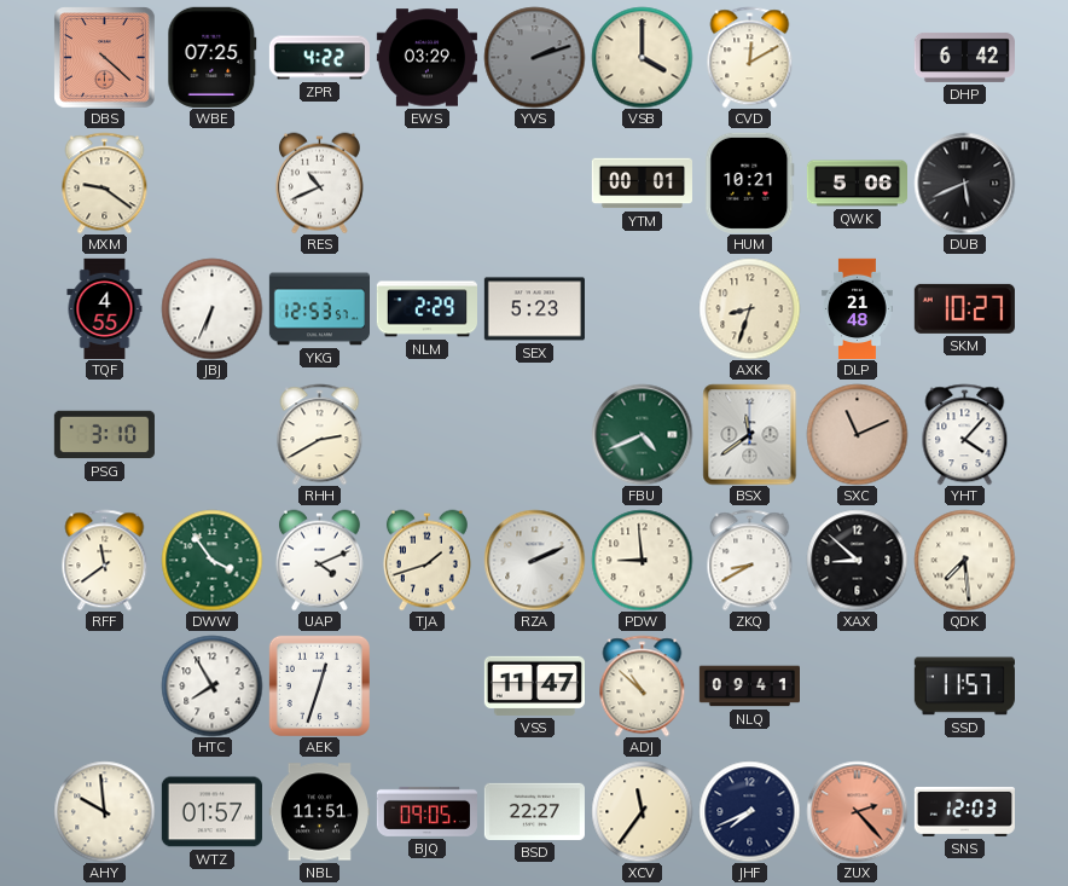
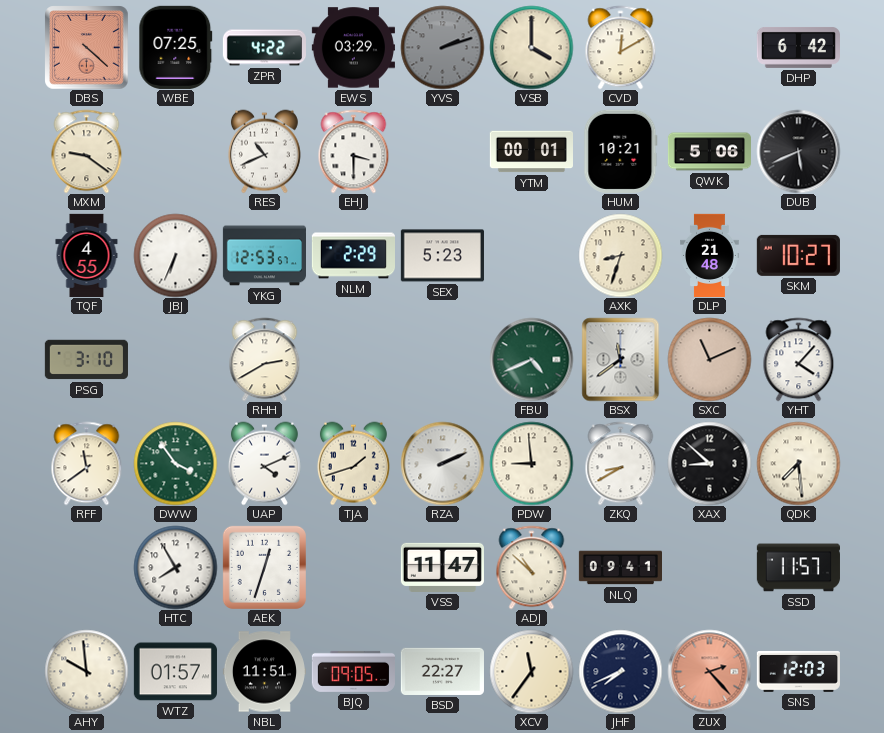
EHJ: none -> 3:30
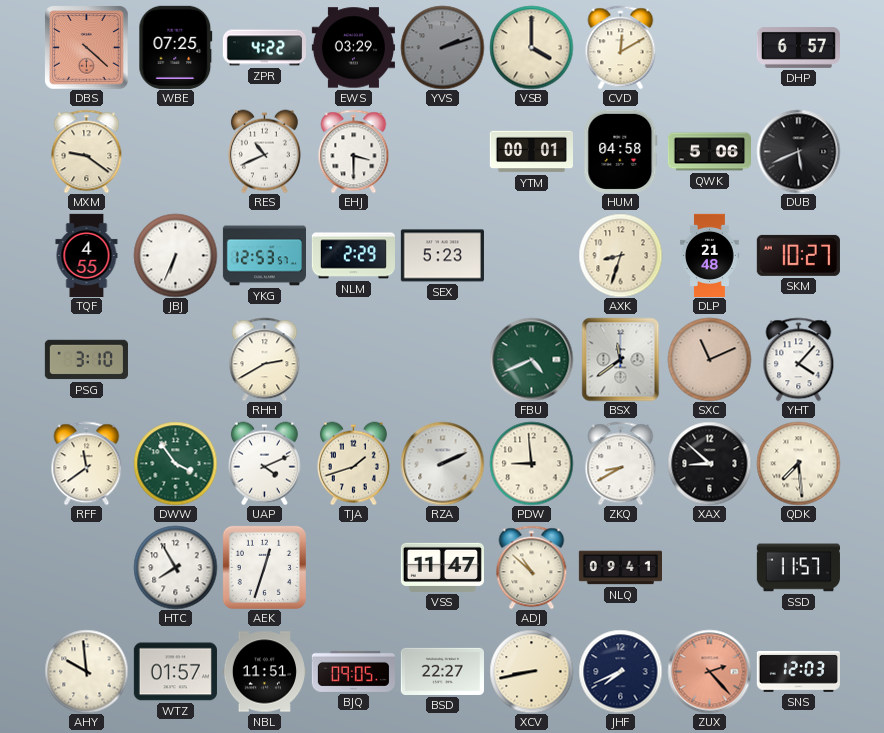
DHP: 6:42 -> 6:57
HUM: 10:21 -> 04:58
XCV: 11:36 -> 8:43
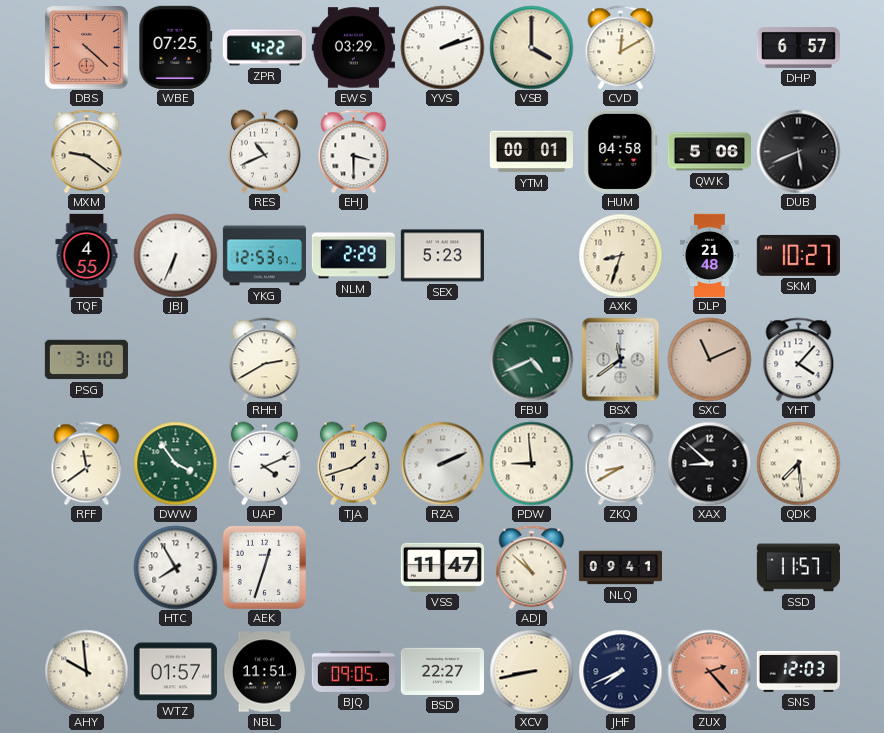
YVS dial: grey -> white
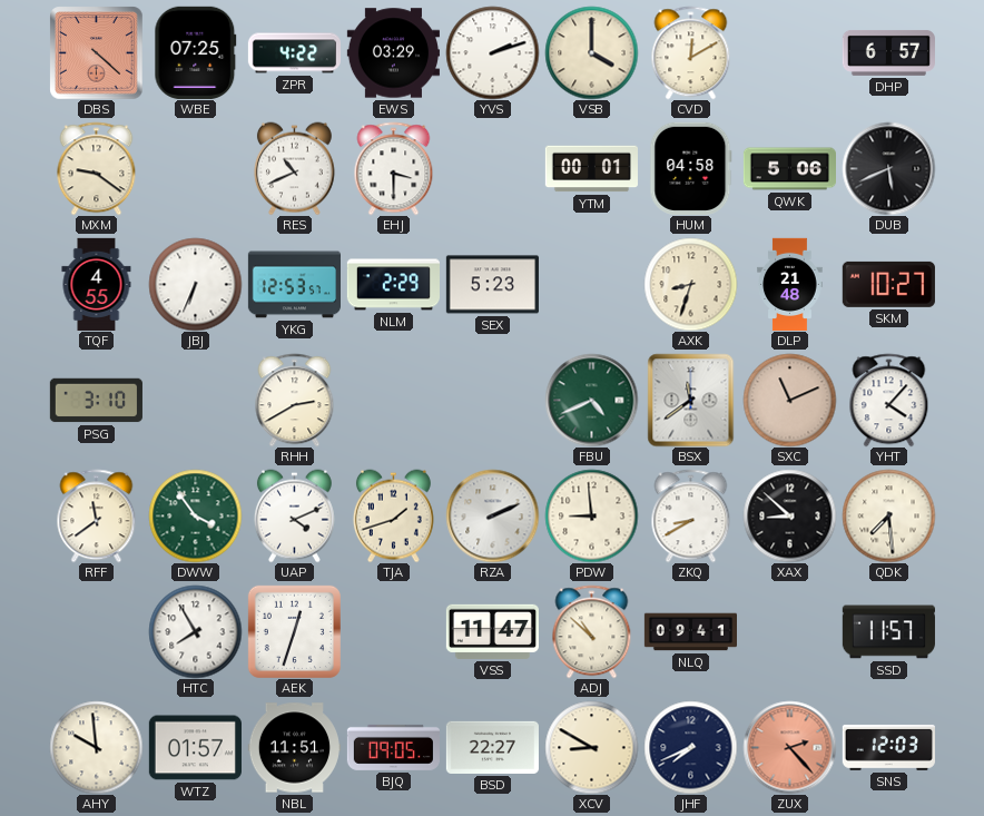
XCV: 8:43 -> 8:50
